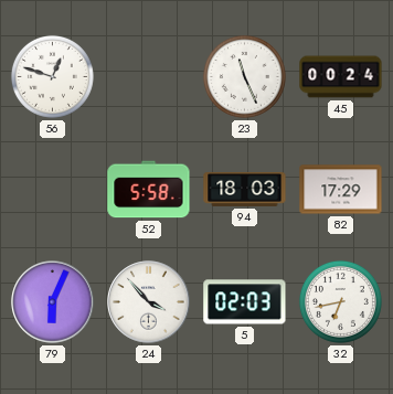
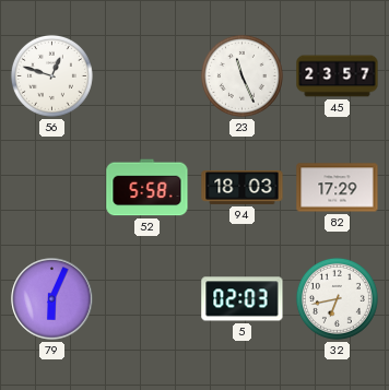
45: 00:24 -> 23:57
24: 3:53 -> none
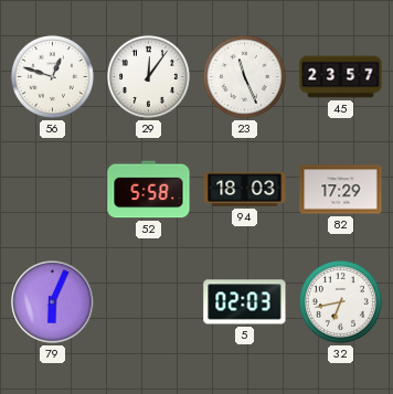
29: none -> 12:06
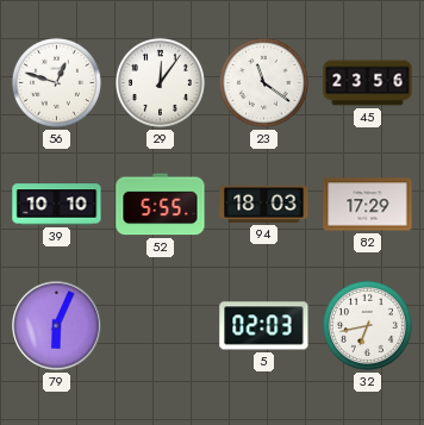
23: 11:26 -> 11:21
45: 23:57 -> 23:56
39: none -> 10:10
52: 5:58 -> 5:55
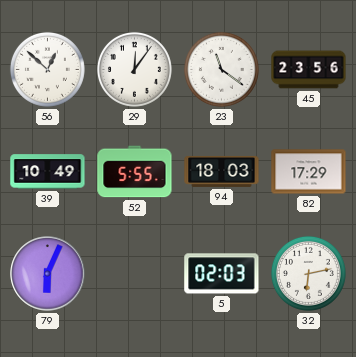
56: 12:48 -> 12:52
39: 10:10 -> 10:49
32: 6:43 -> 6:13
